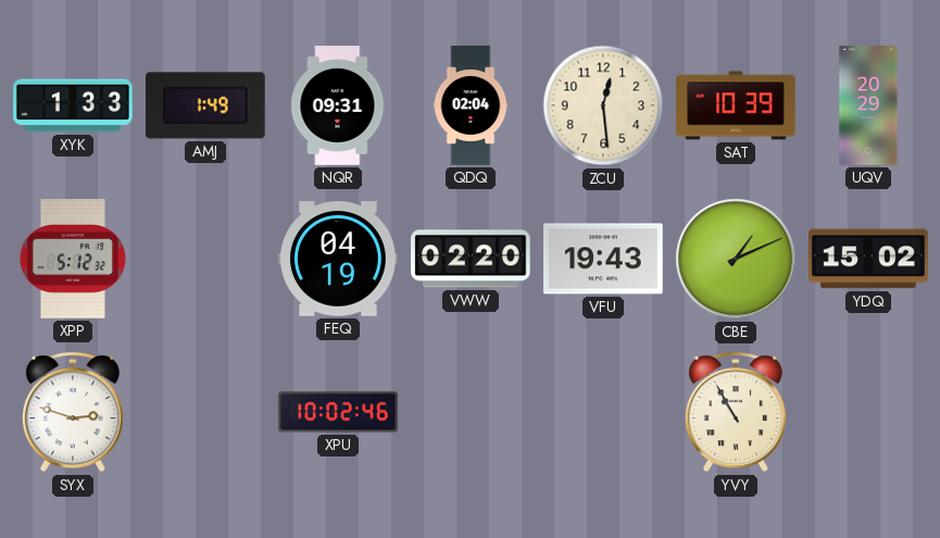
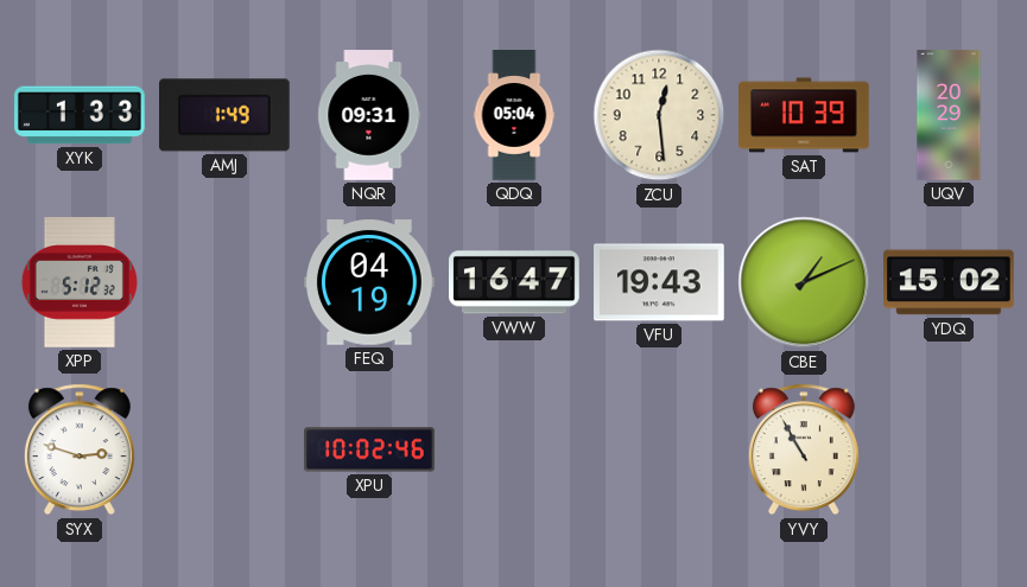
QDQ: 02:04 -> 05:04
VWW: 02:20 -> 16:47
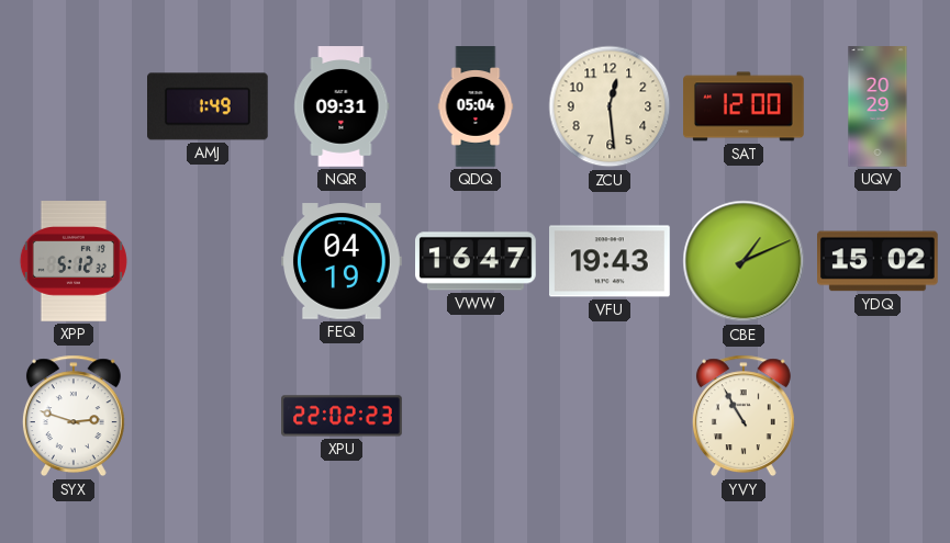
XYK: 1:33 -> none
SAT: 10:39 -> 12:00
XPU: 10:02 -> 22:02
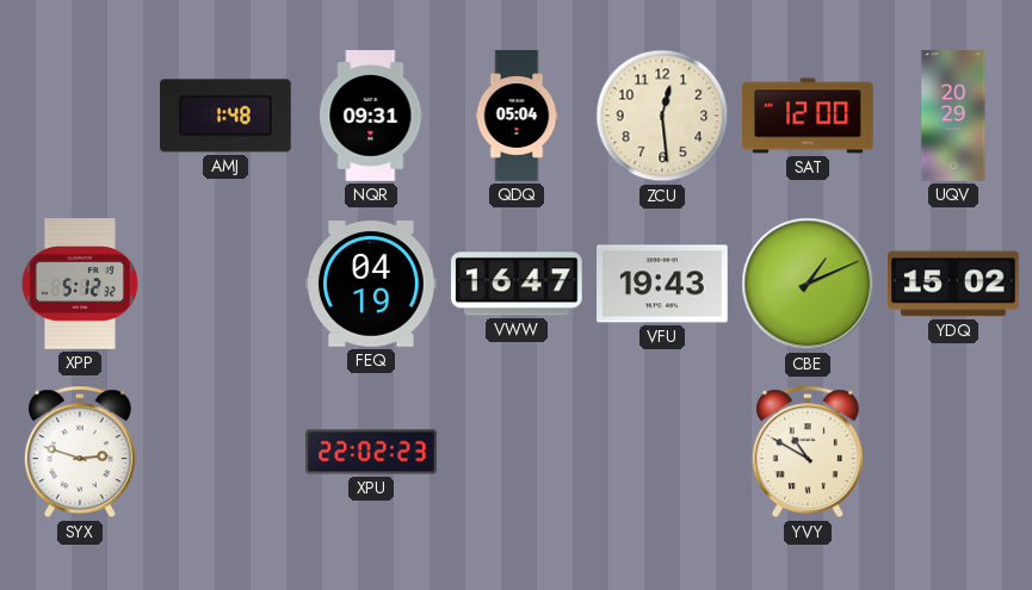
AMJ: 1:49 -> 1:48
YVY: 10:55 -> 10:50
